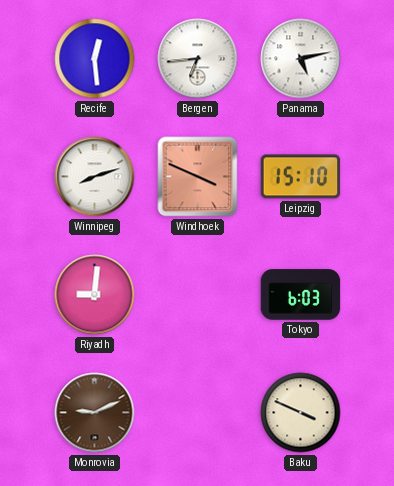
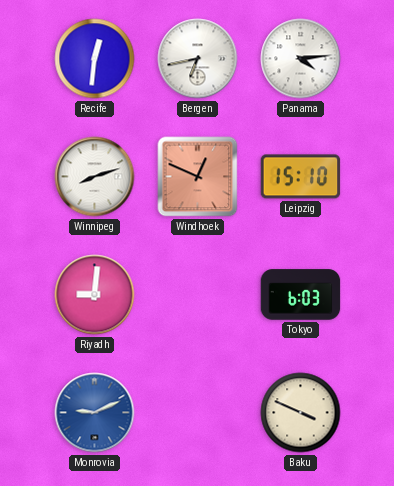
Recife: 12:29 -> 12:31
Bergen: 6:44 -> 6:43
Panama: 5:13 -> 4:14
Windhoek: 3:49 -> 12:49
Monrovia dial: brown -> blue
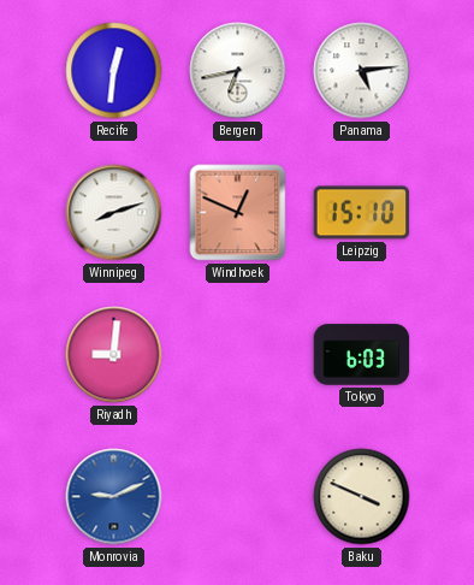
Panama: 4:14 -> 5:14
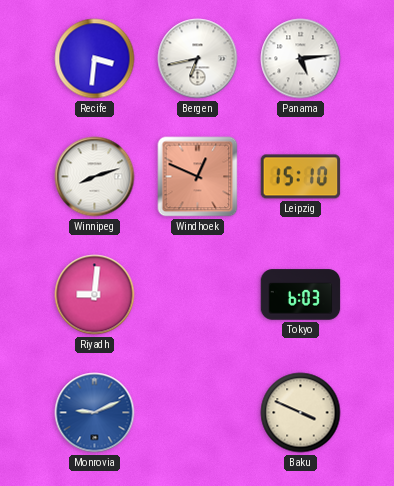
Recife: 12:31 -> 3:31
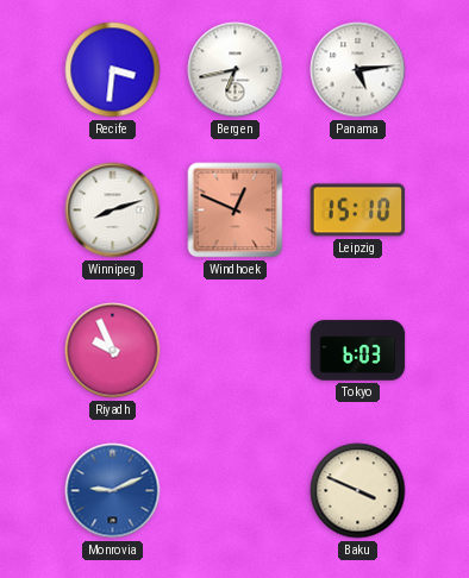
Riyadh: 9:01 -> 9:56
